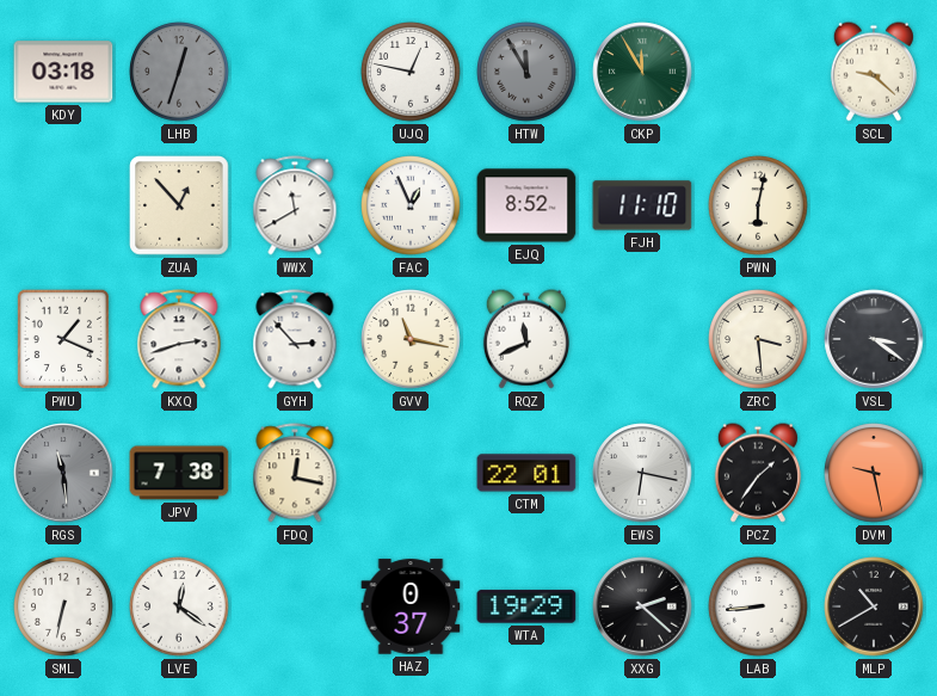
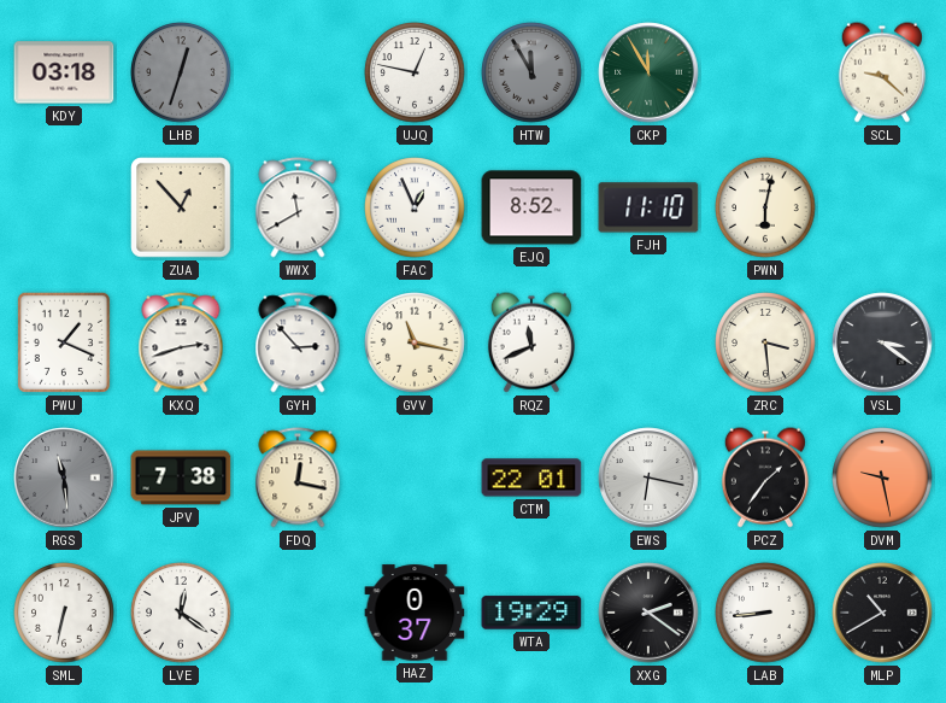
XXG: 2:22 -> 2:21
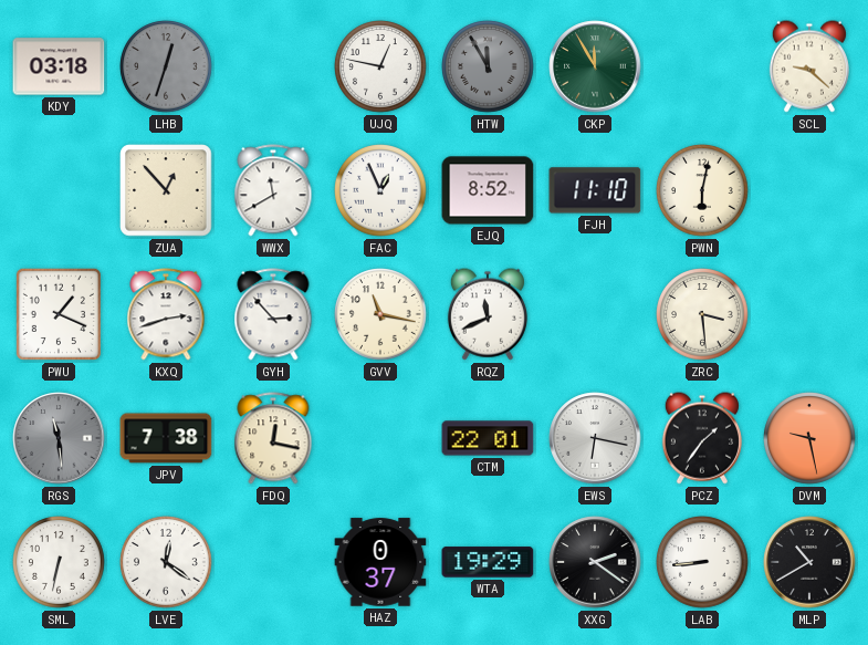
VSL: 3:21 -> none
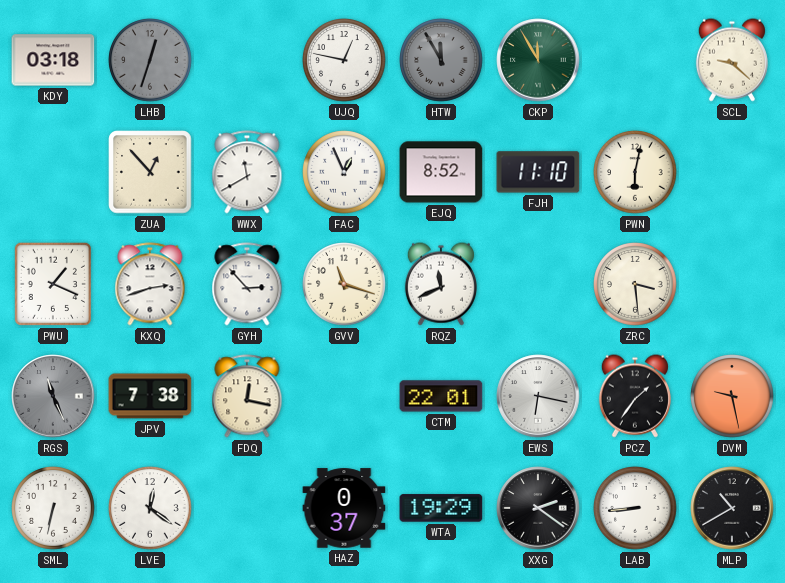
GVV: 11:17 -> 11:18
RGS: 11:29 -> 11:26
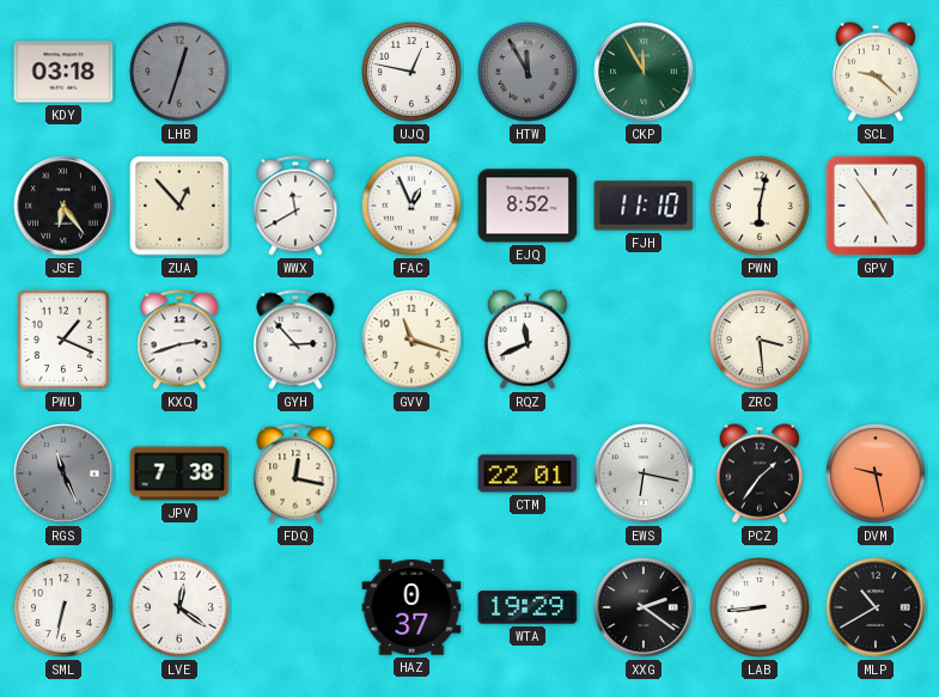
JSE: none -> 6:24
GPV: none -> 4:54
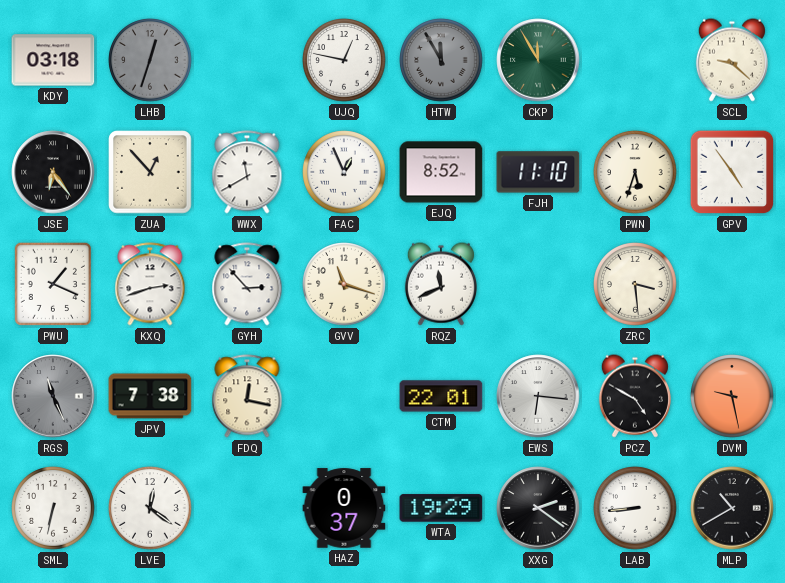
PWN: 6:02 -> 5:33
EWS: 6:17 -> 6:16
PCZ: 1:36 -> 4:50
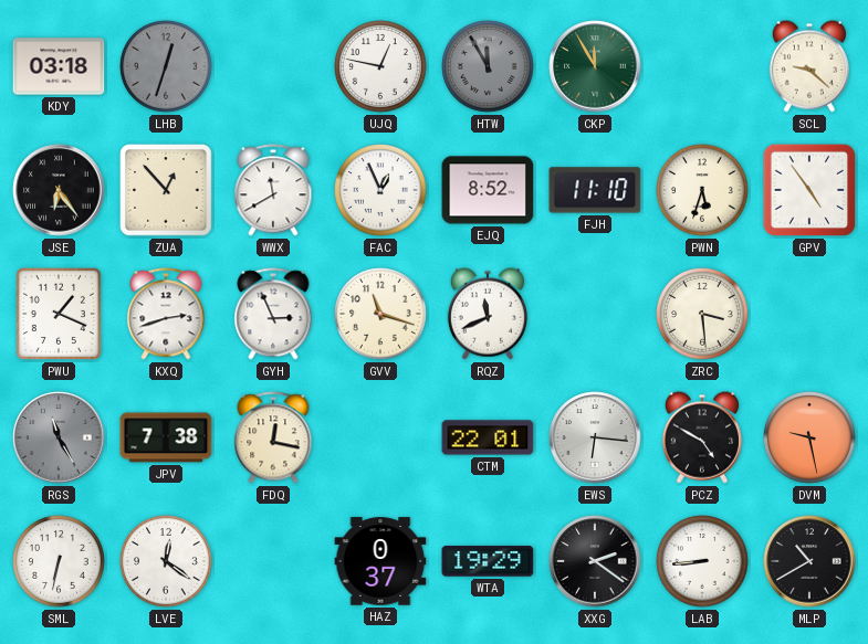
GYH: 2:53 -> 2:56
RGS: 11:26 -> 11:25
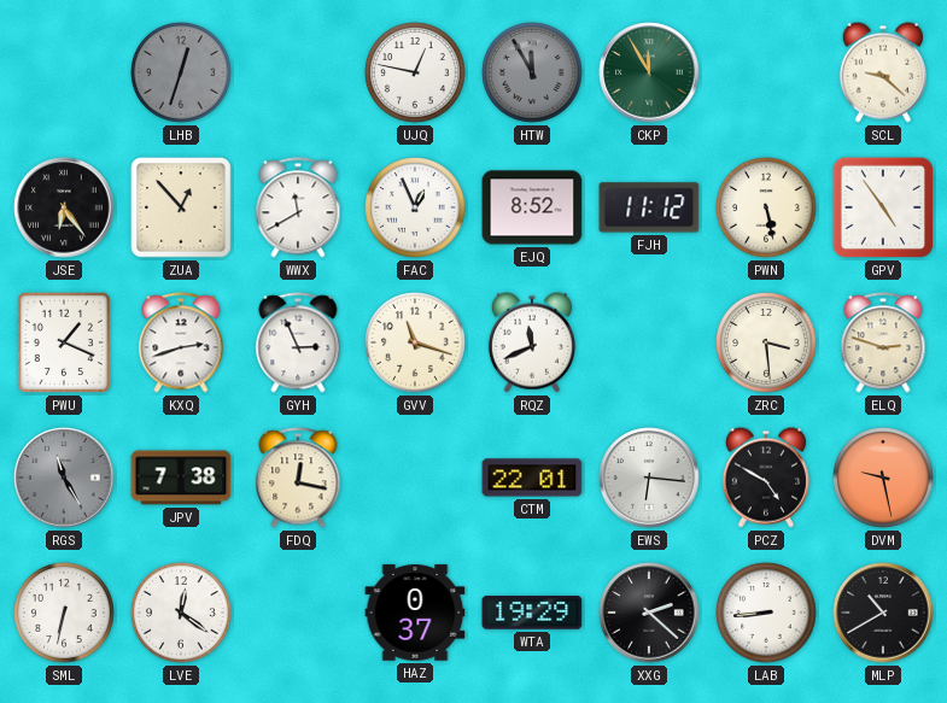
KDY: 03:18 -> none
FJH: 11:10 -> 11:12
PWN: 5:33 -> 5:28
ELQ: none -> 2:48
XXG: 2:21 -> 2:22
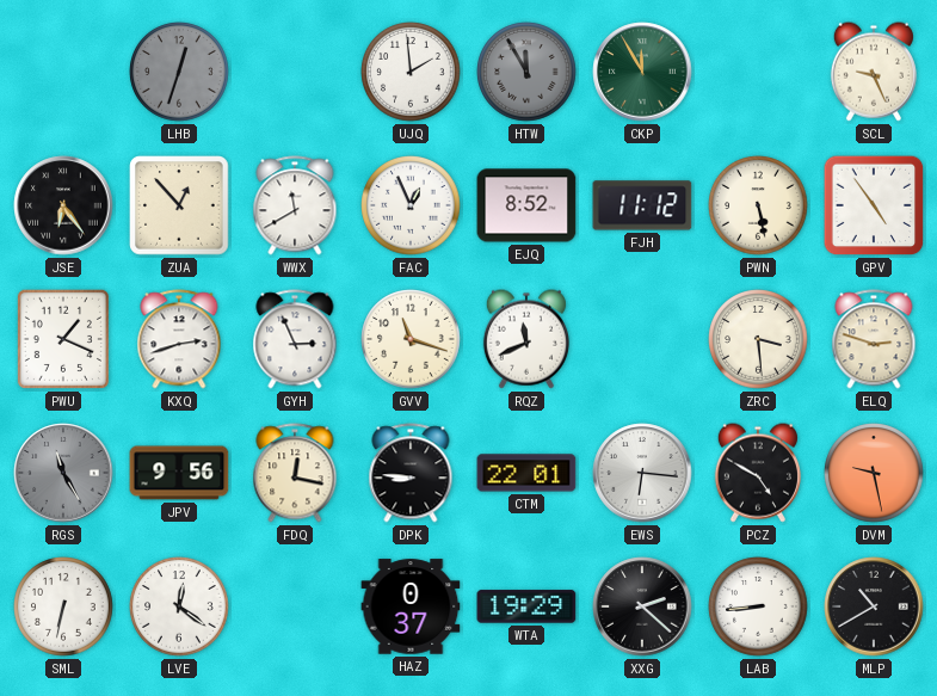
UJQ: 12:47 -> 1:59
SCL: 9:22 -> 9:26
JPV: 7:38 -> 9:56
DPK: none -> 8:46
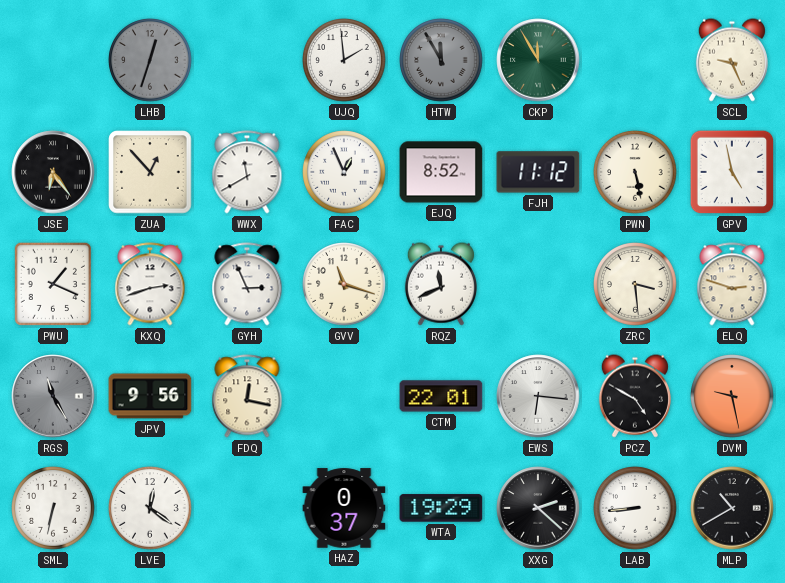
GPV: 4:54 -> 4:58
DPK: 8:46 -> none
